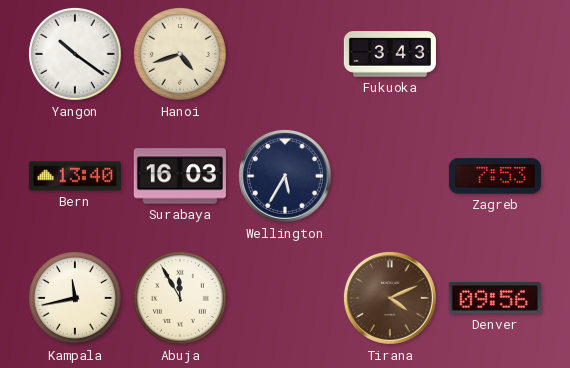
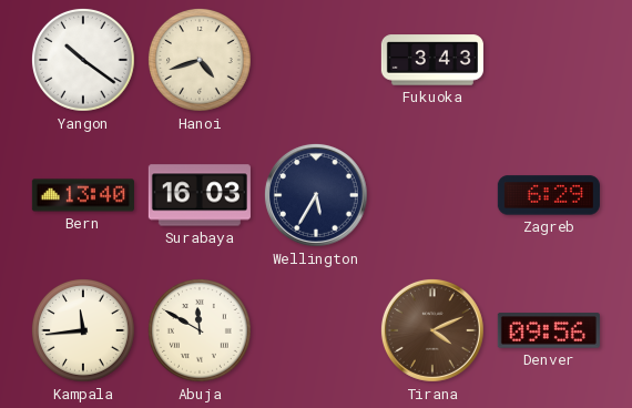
Zagreb: 7:53 -> 6:29
Kampala: 11:43 -> 11:44
Abuja: 11:55 -> 11:50
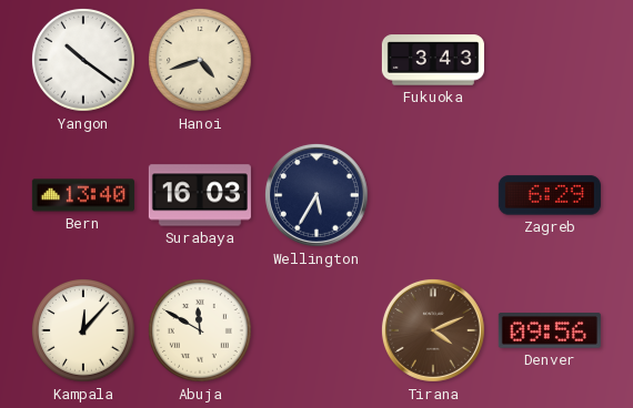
Kampala: 11:44 -> 12:07
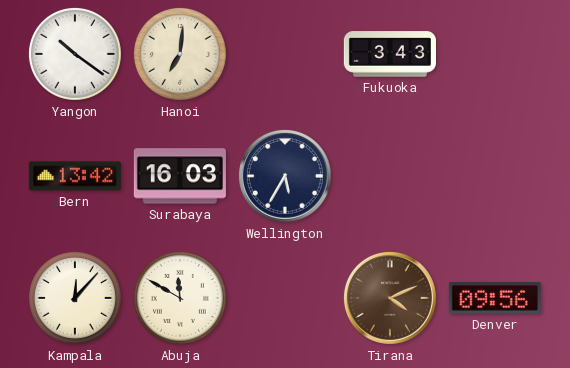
Hanoi: 4:42 -> 7:01
Bern: 13:40 -> 13:42
Zagreb: 6:29 -> none
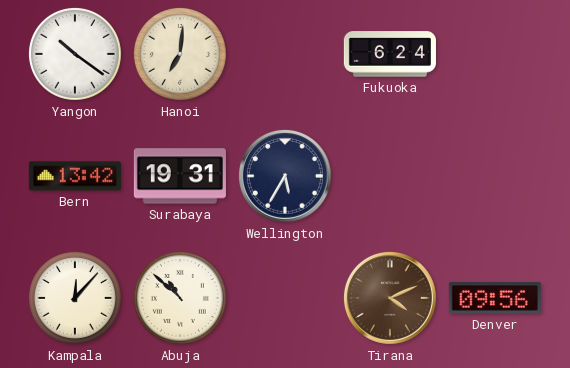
Fukuoka: 3:43 -> 6:24
Surabaya: 16:03 -> 19:31
Abuja: 11:50 -> 10:52
